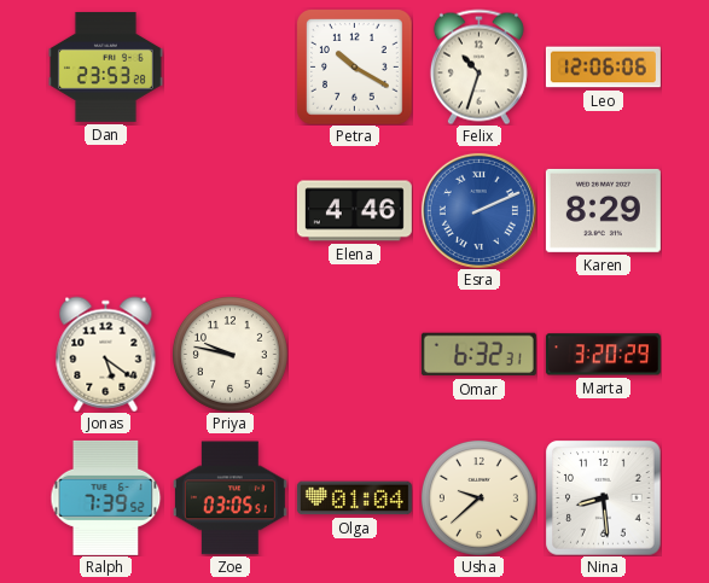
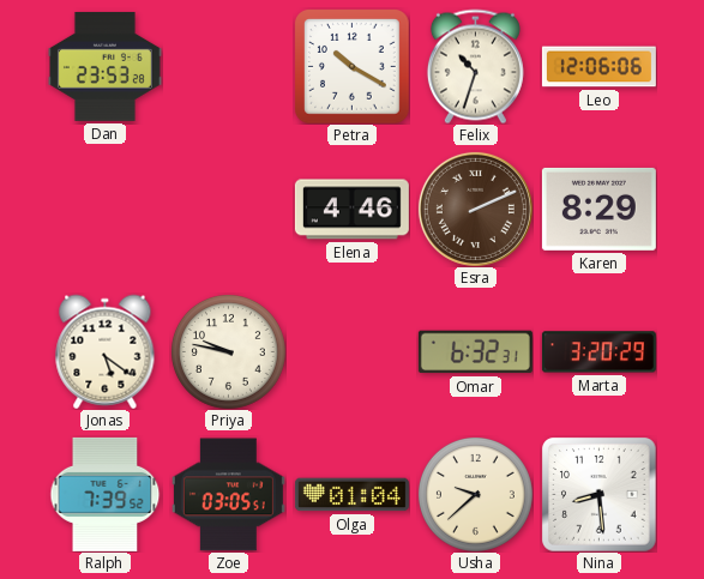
Esra dial: blue -> brown
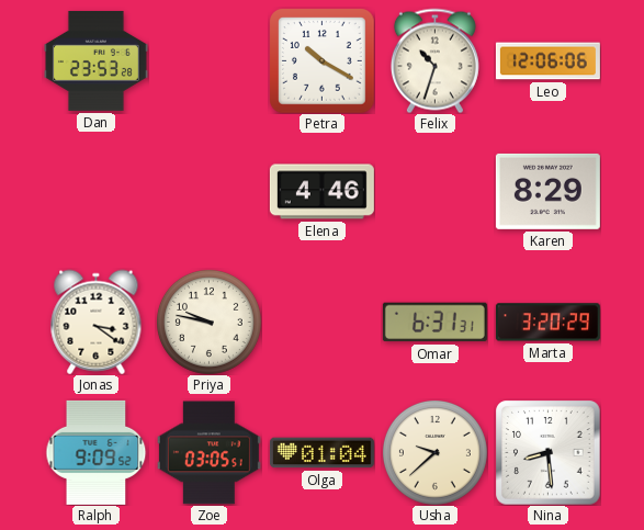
Esra: 2:11 -> none
Jonas: 5:21 -> 3:21
Omar: 6:32 -> 6:31
Ralph: 7:39 -> 9:09
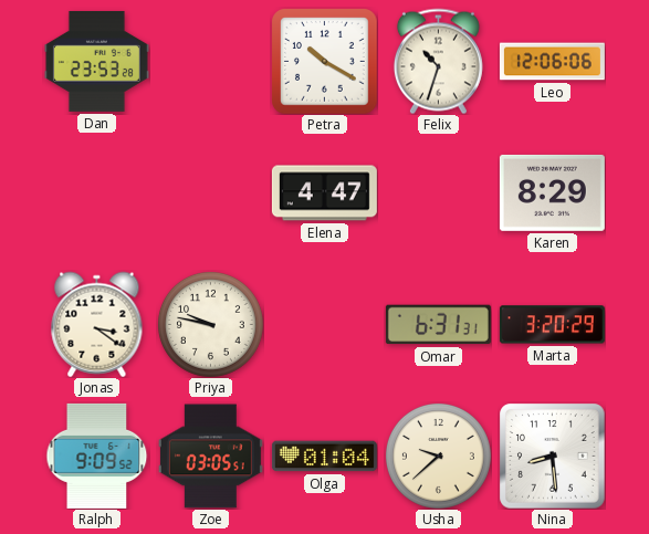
Elena: 4:46 -> 4:47
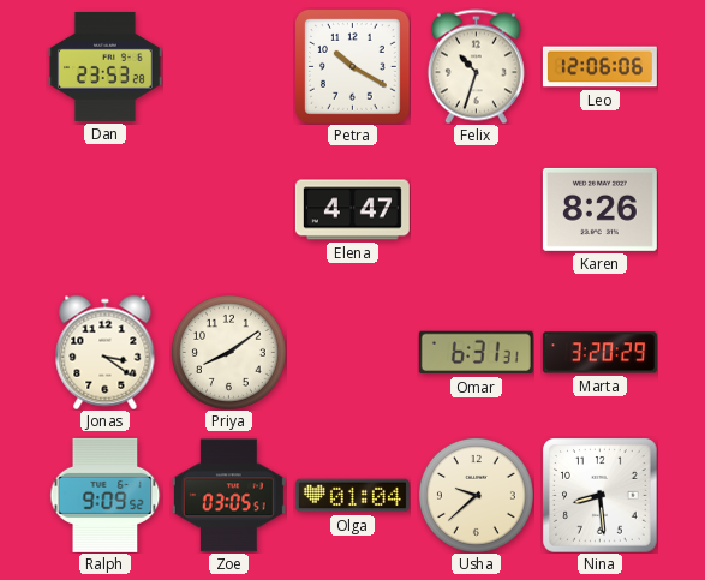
Karen: 8:29 -> 8:26
Priya: 9:47 -> 8:09
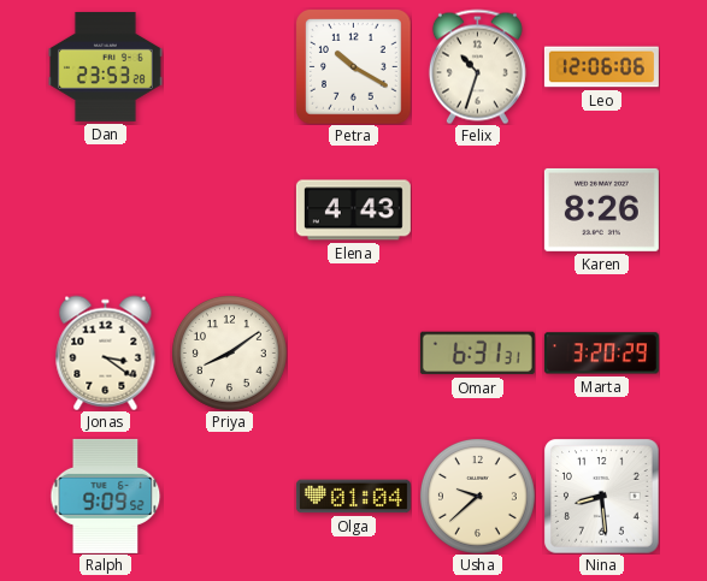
Elena: 4:47 -> 4:43
Zoe: 03:05 -> none
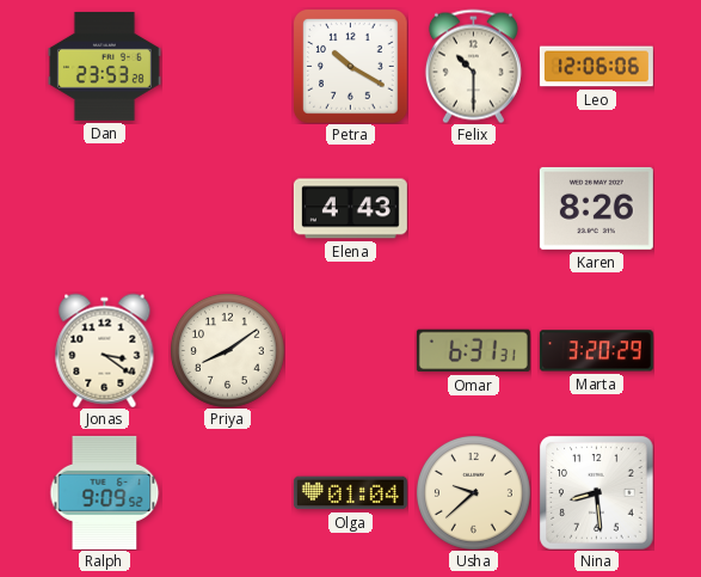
Felix: 10:33 -> 10:30
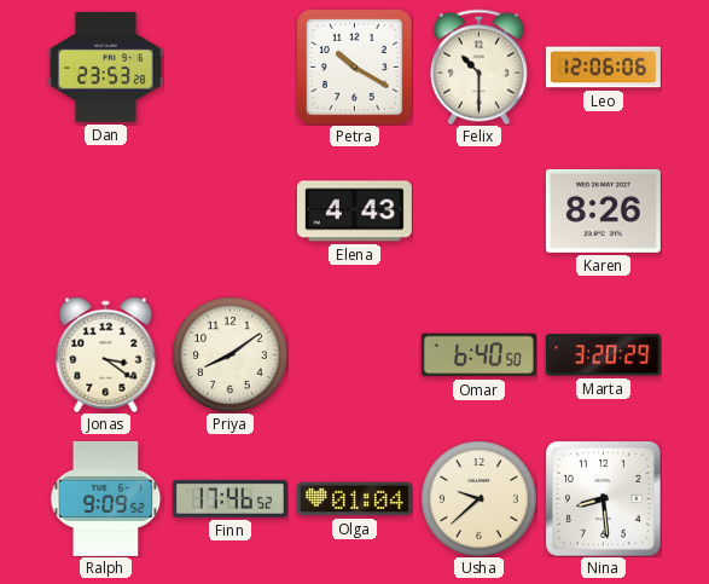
Omar: 6:31 -> 6:40
Finn: none -> 17:46
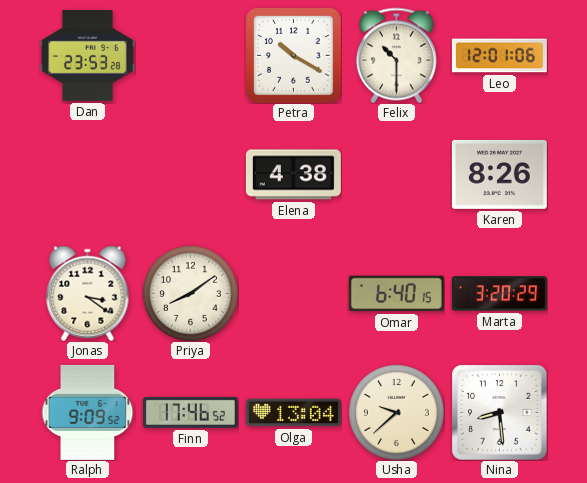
Leo: 12:06 -> 12:01
Elena: 4:43 -> 4:38
Omar: 6:40:50 -> 6:40:15
Olga: 01:04 -> 13:04
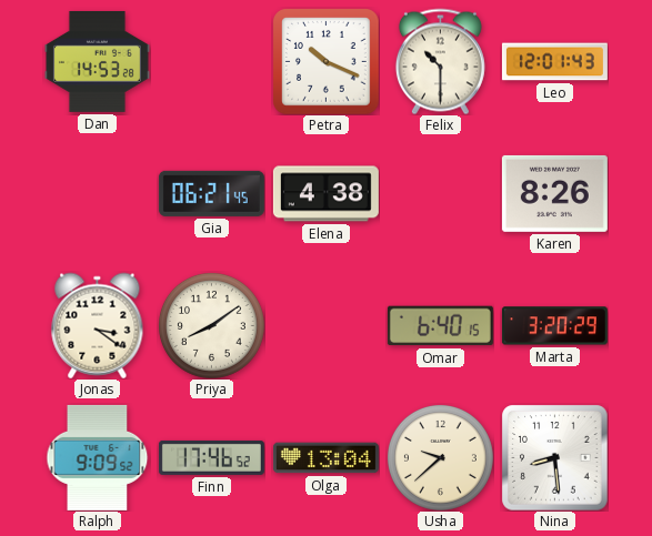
Dan: 23:53 -> 14:53
Petra: 10:20 -> 10:19
Leo: 12:01:06 -> 12:01:43
Gia: none -> 06:21
